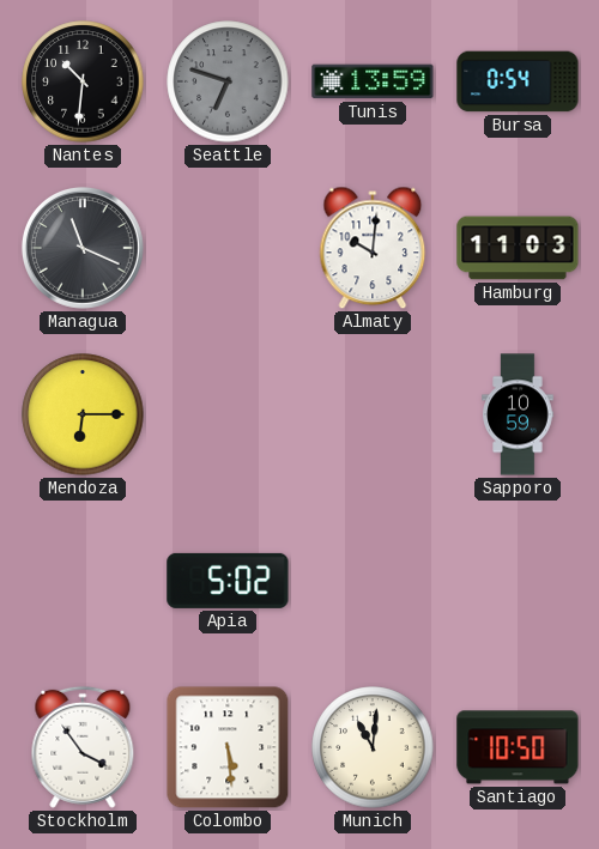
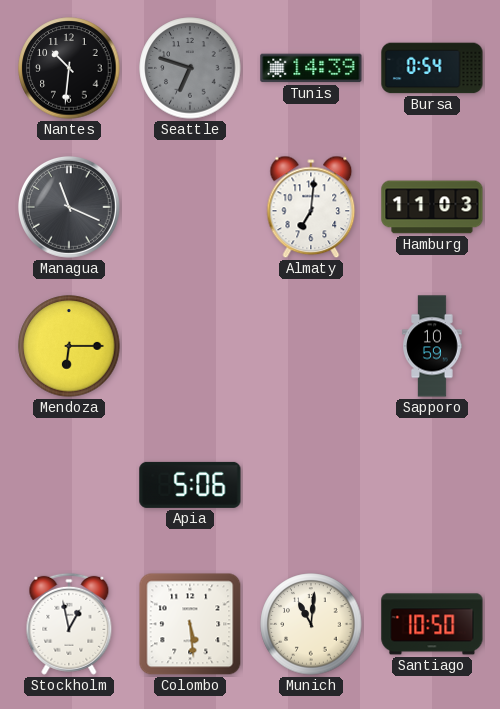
Tunis: 13:59 -> 14:39
Almaty: 10:01 -> 7:01
Apia: 5:02 -> 5:06
Stockholm: 3:54 -> 12:58
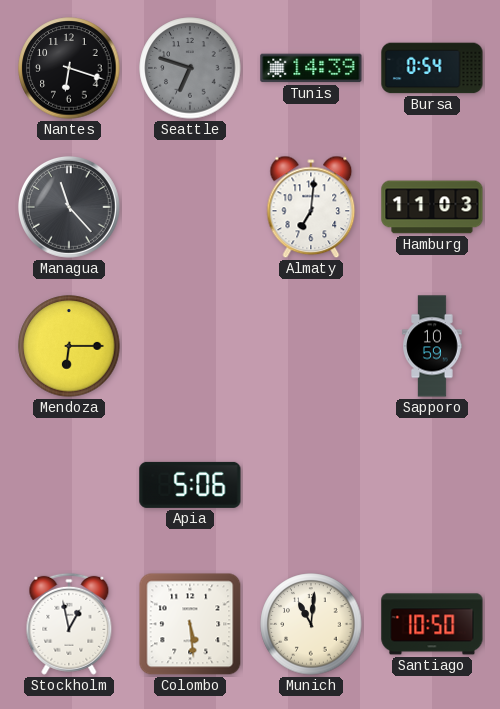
Nantes: 10:31 -> 6:18
Managua: 11:19 -> 11:23
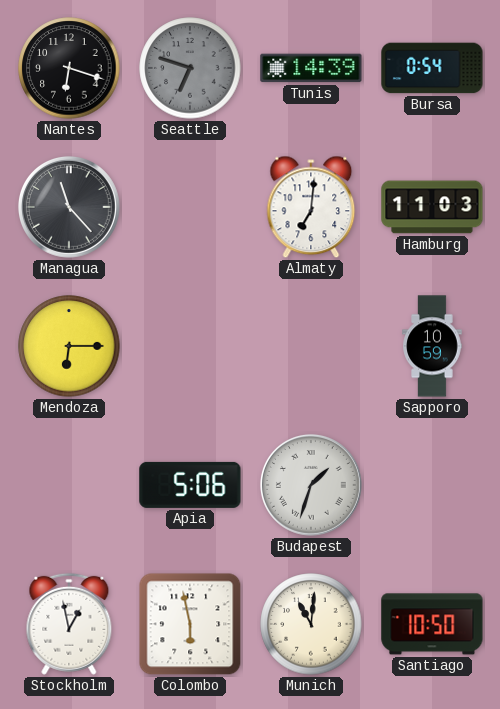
Budapest: none -> 1:33
Colombo: 5:29 -> 5:58
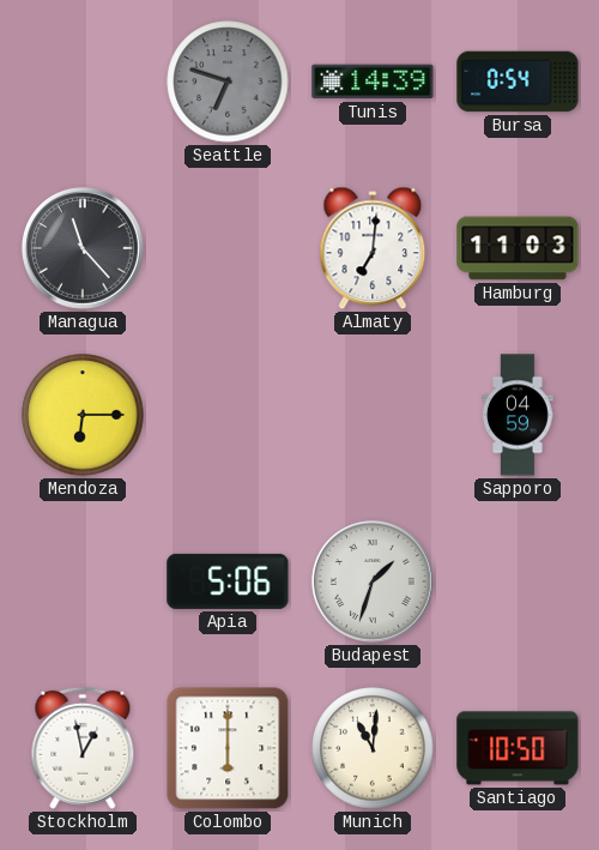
Nantes: 6:18 -> none
Sapporo: 10:59 -> 04:59
Colombo: 5:58 -> 6:00
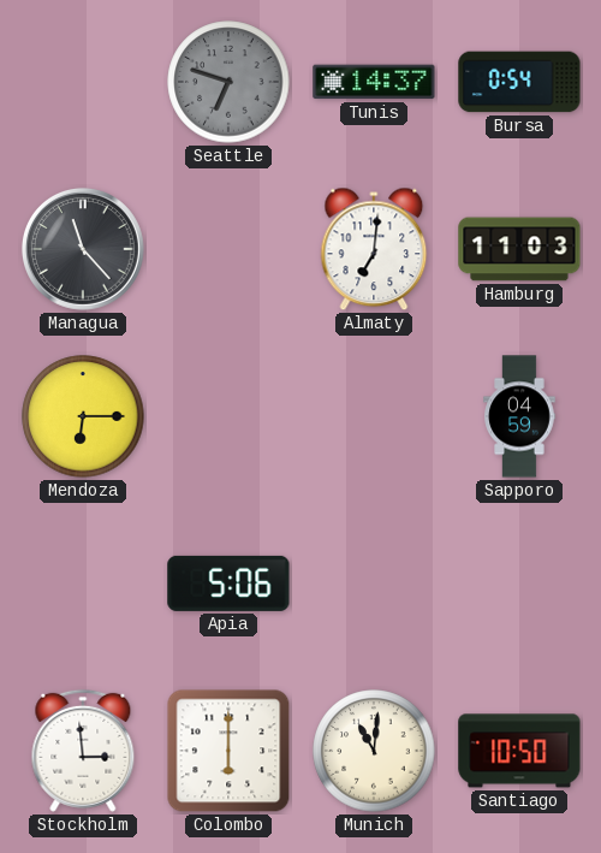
Tunis: 14:39 -> 14:37
Budapest: 1:33 -> none
Stockholm: 12:58 -> 2:59
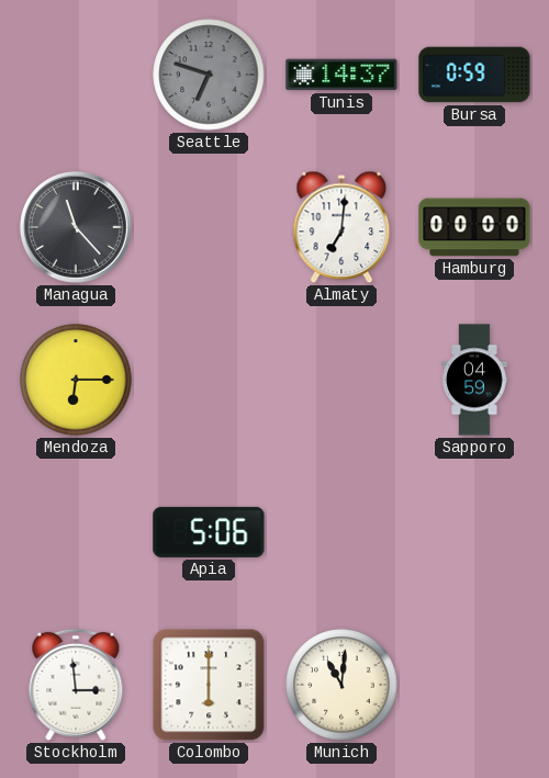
Bursa: 0:54 -> 0:59
Hamburg: 11:03 -> 00:00
Santiago: 10:50 -> none
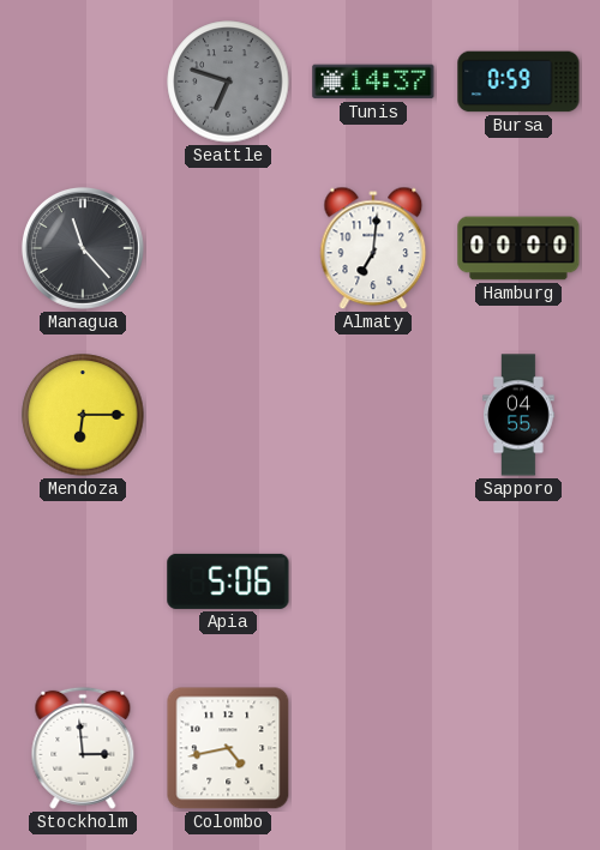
Sapporo: 04:59 -> 04:55
Colombo: 6:00 -> 4:43
Munich: 11:01 -> none
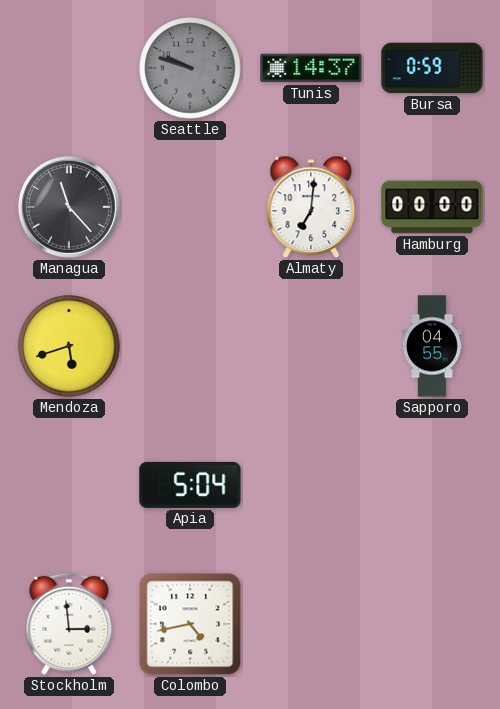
Seattle: 6:48 -> 9:48
Mendoza: 6:15 -> 5:42
Apia: 5:06 -> 5:04
